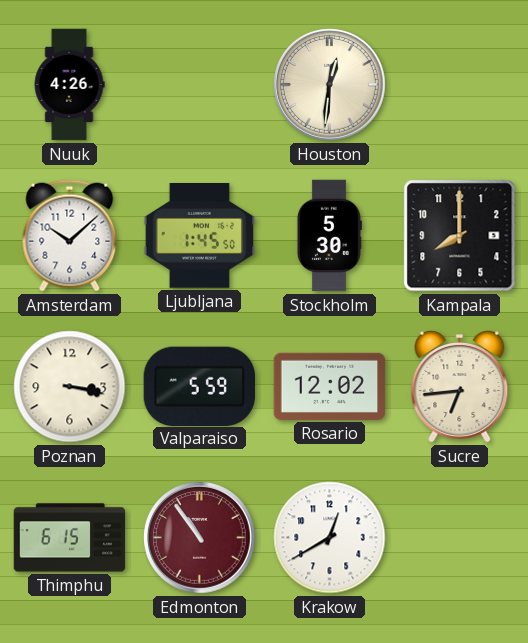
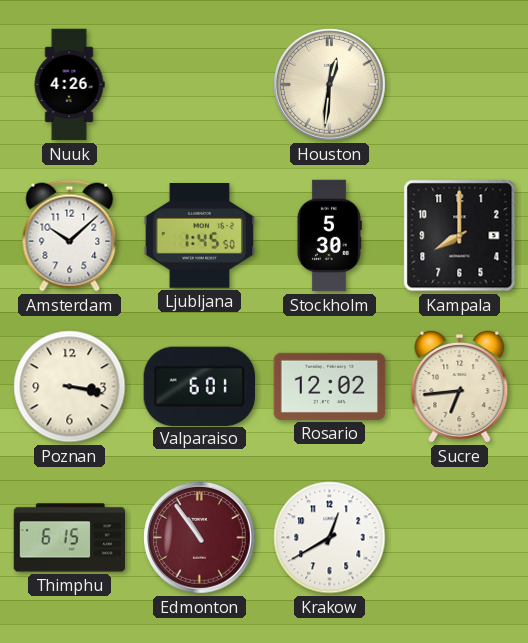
Valparaiso: 5:59 -> 6:01
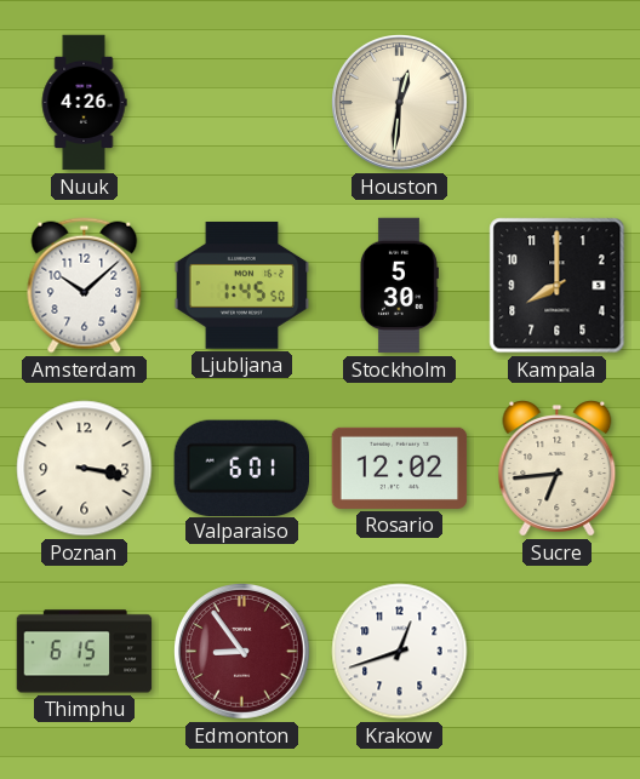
Edmonton: 10:54 -> 8:54
Krakow: 12:40 -> 12:42
